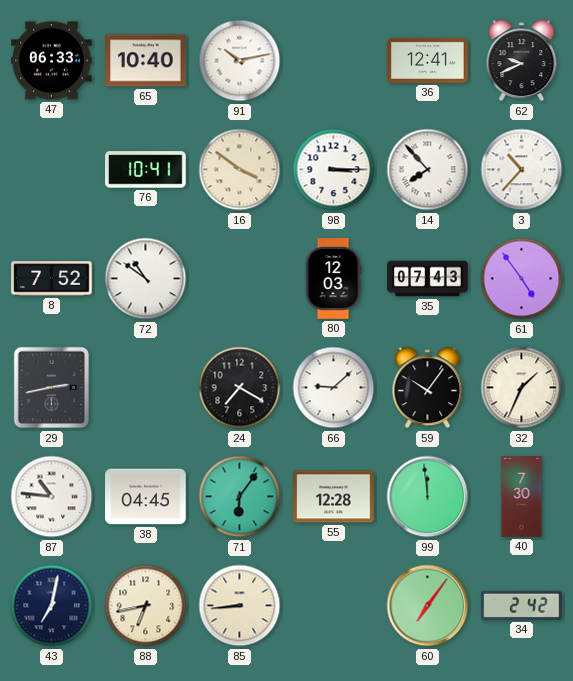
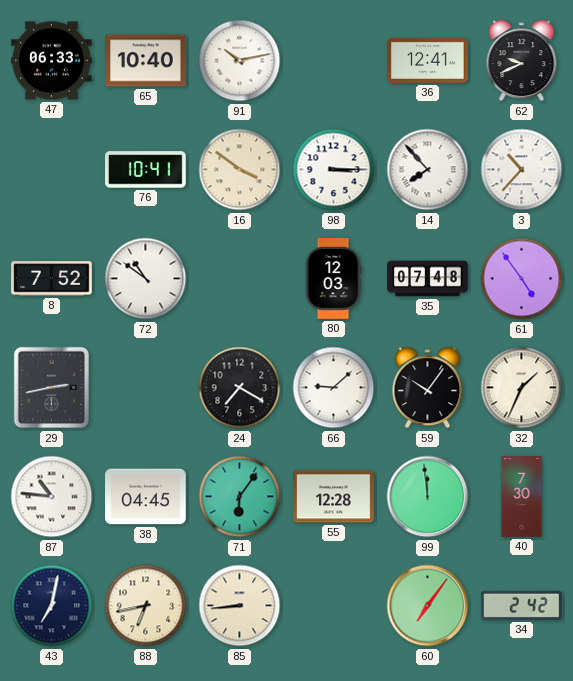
35: 07:43 -> 07:48
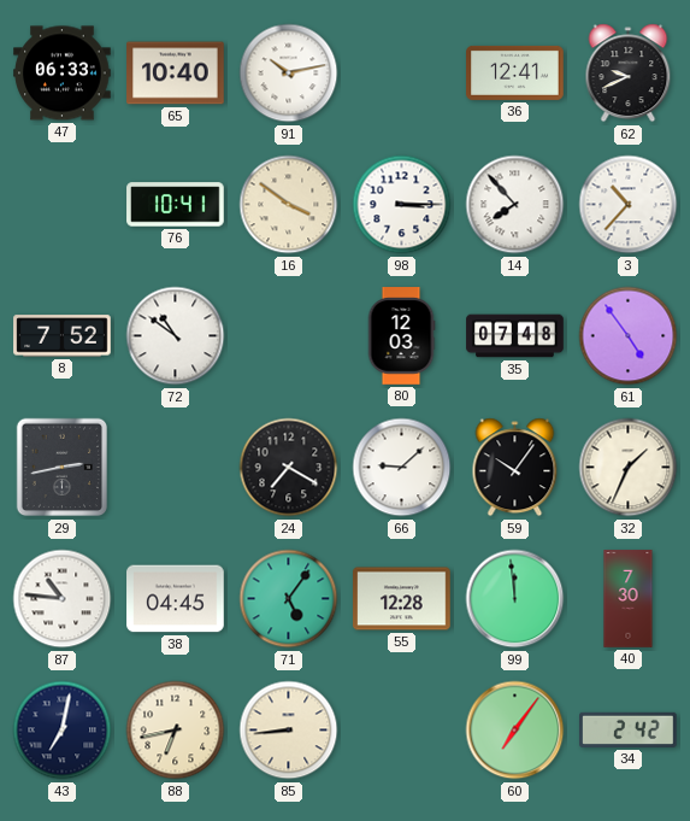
71: 6:06 -> 5:06
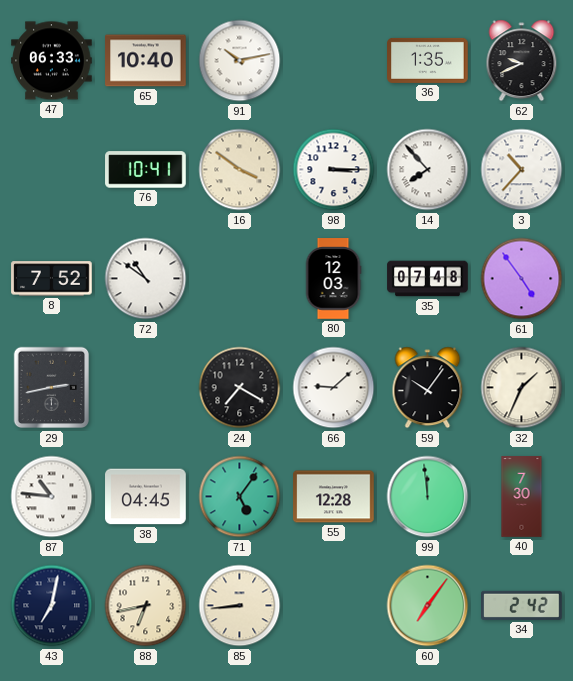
36: 12:41 -> 1:35
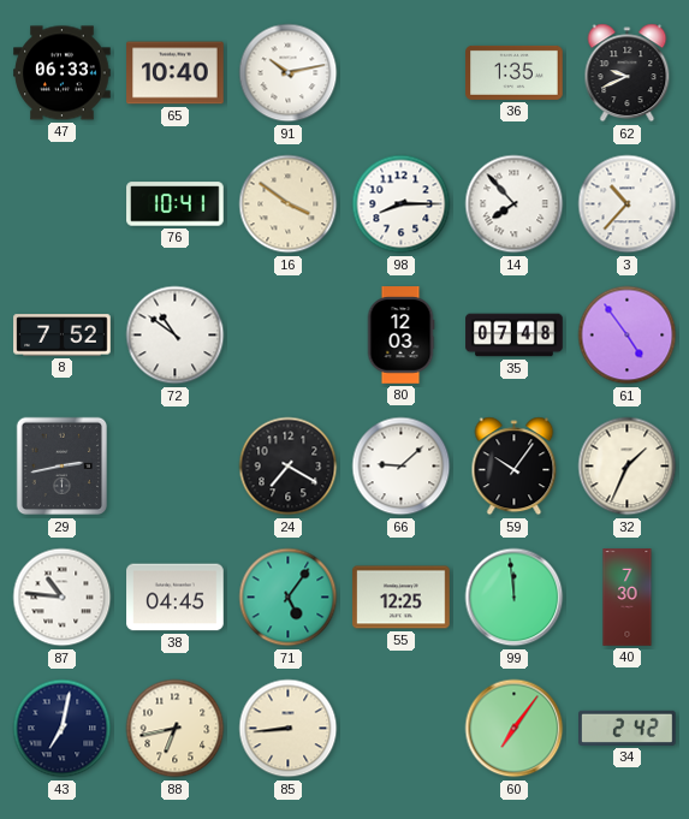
98: 3:15 -> 8:15
55: 12:28 -> 12:25
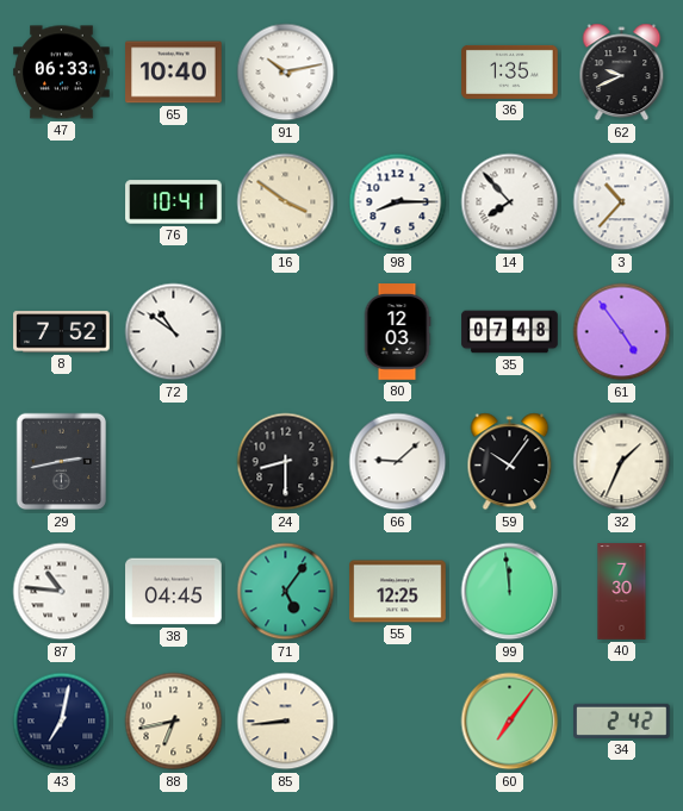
24: 7:20 -> 8:30
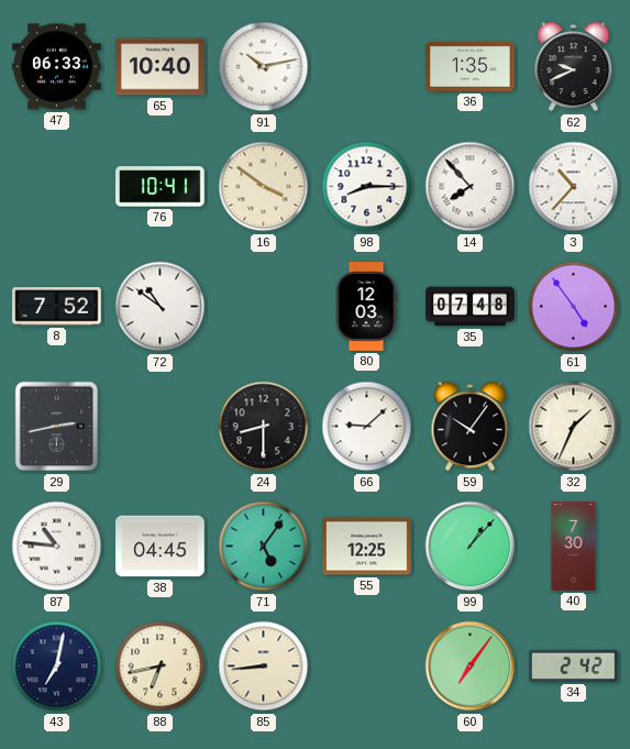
99: 11:59 -> 1:07
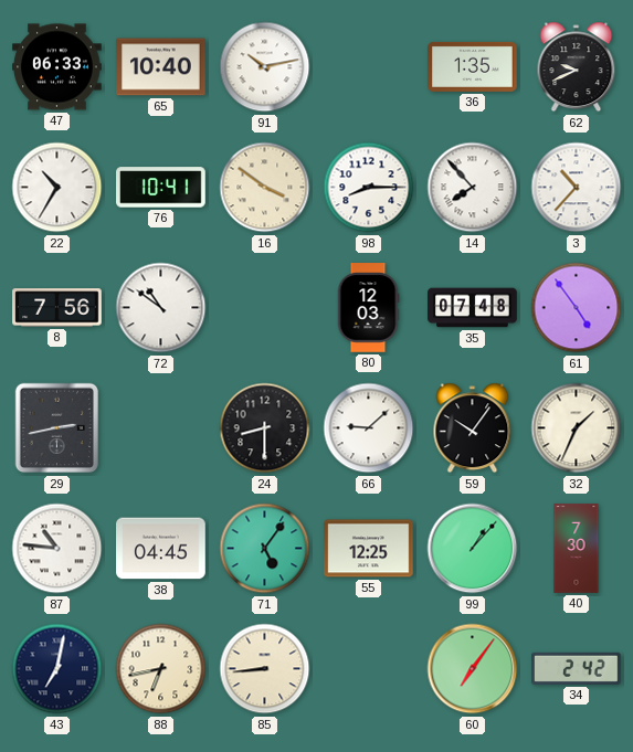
22: none -> 10:35
8: 7:52 -> 7:56
